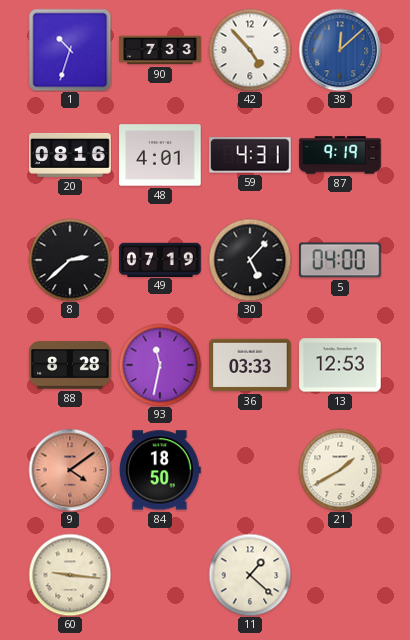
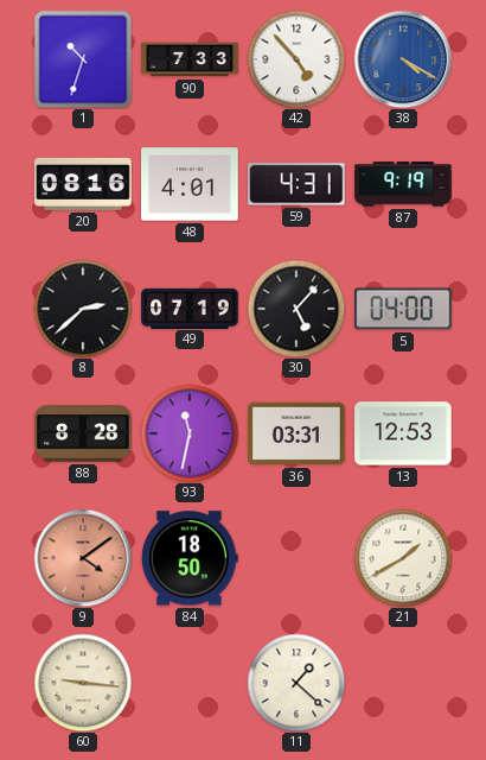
38: 12:08 -> 4:20
36: 03:33 -> 03:31
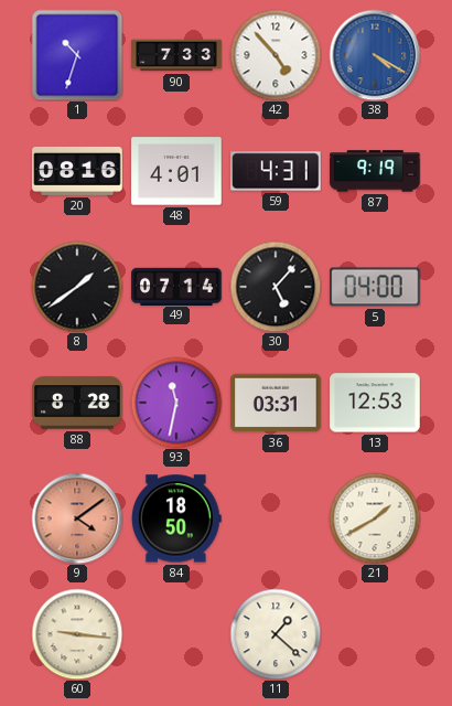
8: 2:38 -> 1:39
49: 07:19 -> 07:14
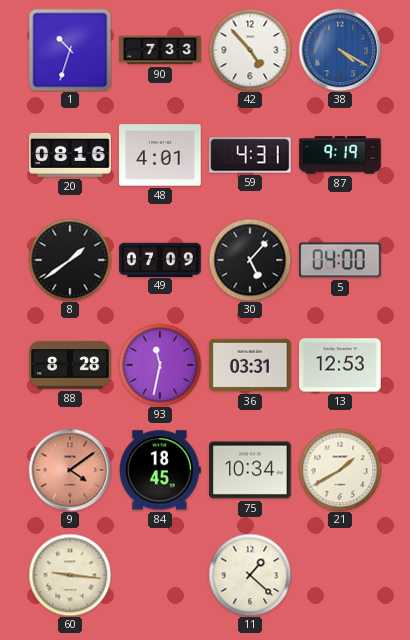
49: 07:14 -> 07:09
84: 18:50 -> 18:45
75: none -> 10:34
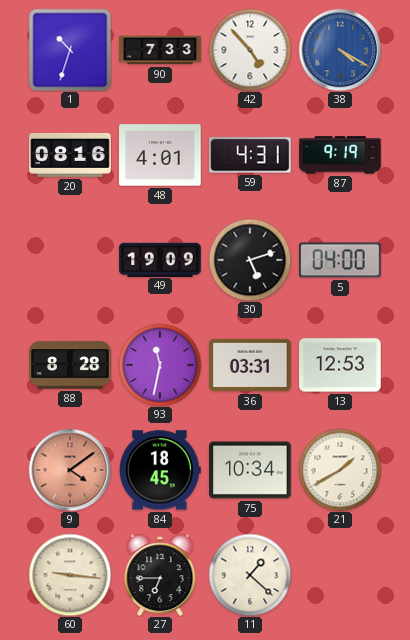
8: 1:39 -> none
49: 07:09 -> 19:09
30: 5:07 -> 5:12
27: none -> 6:45
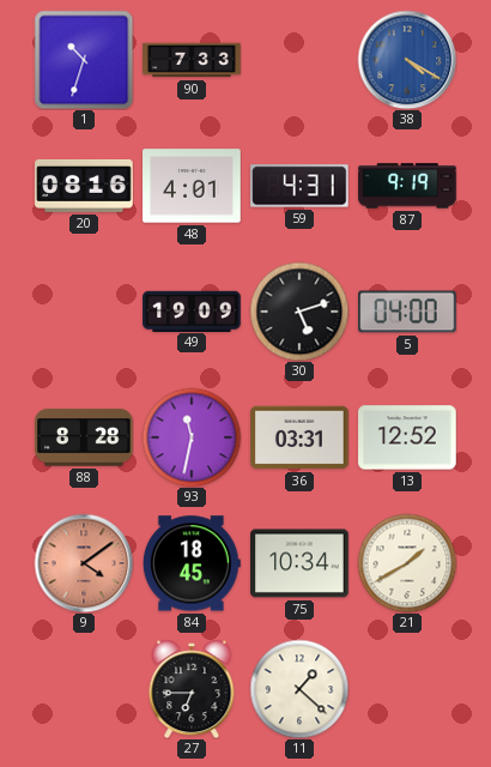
42: 4:53 -> none
13: 12:53 -> 12:52
60: 9:16 -> none
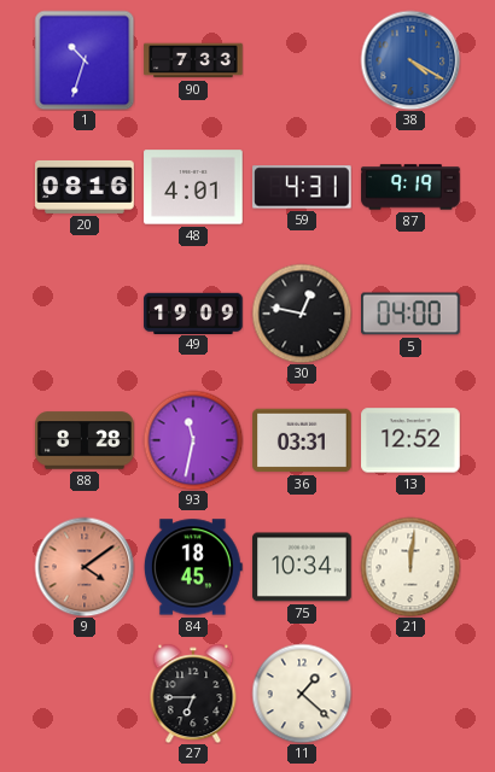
30: 5:12 -> 12:47
21: 1:40 -> 12:01
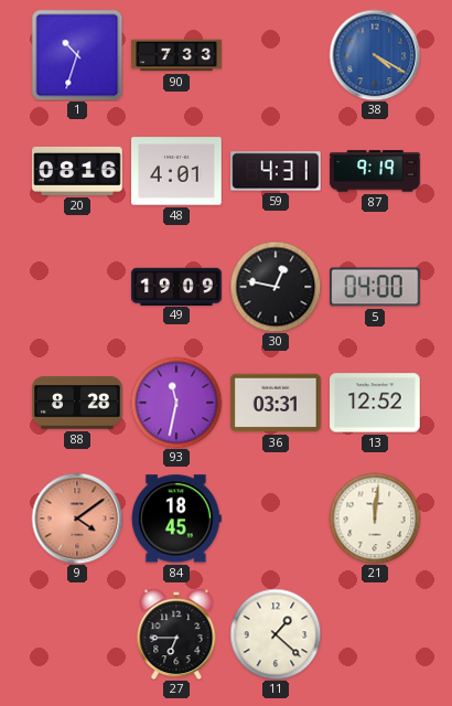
75: 10:34 -> none
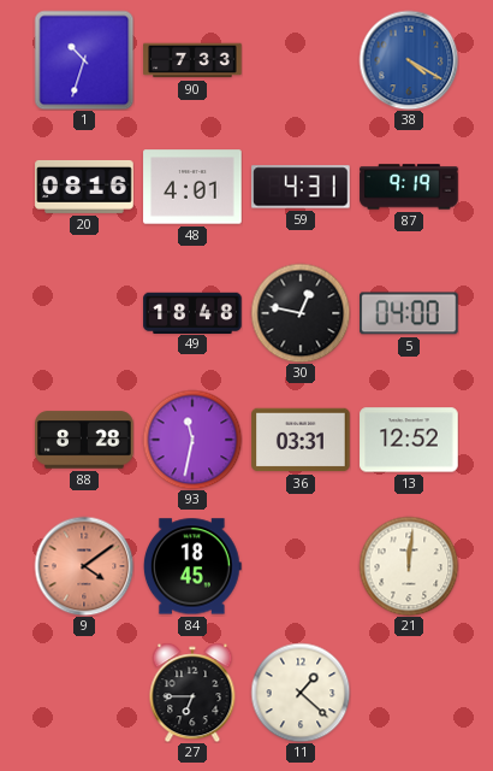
49: 19:09 -> 18:48
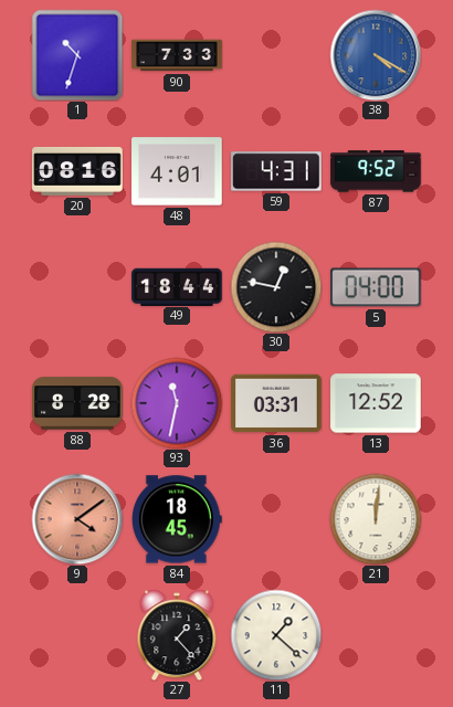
87: 9:19 -> 9:52
49: 18:48 -> 18:44
27: 6:45 -> 1:23
